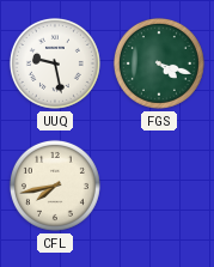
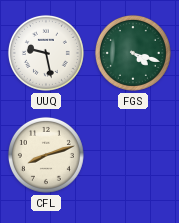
CFL: 7:43 -> 8:12
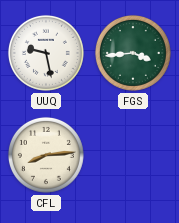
FGS: 4:18 -> 3:44
CFL: 8:12 -> 8:14
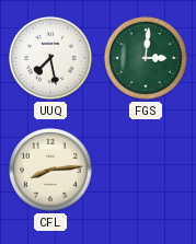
UUQ: 9:28 -> 7:28
FGS: 3:44 -> 3:01
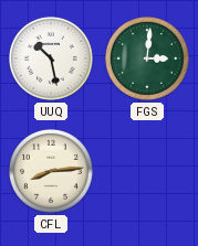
UUQ: 7:28 -> 10:28
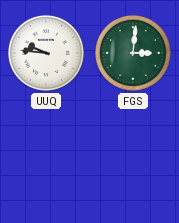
UUQ: 10:28 -> 9:46
CFL: 8:14 -> none
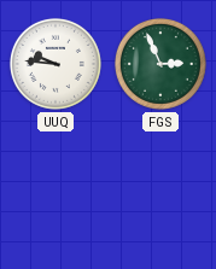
FGS: 3:01 -> 2:56
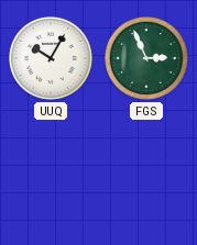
UUQ: 9:46 -> 10:05
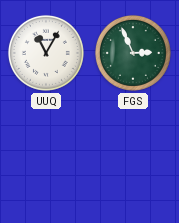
UUQ: 10:05 -> 11:05
